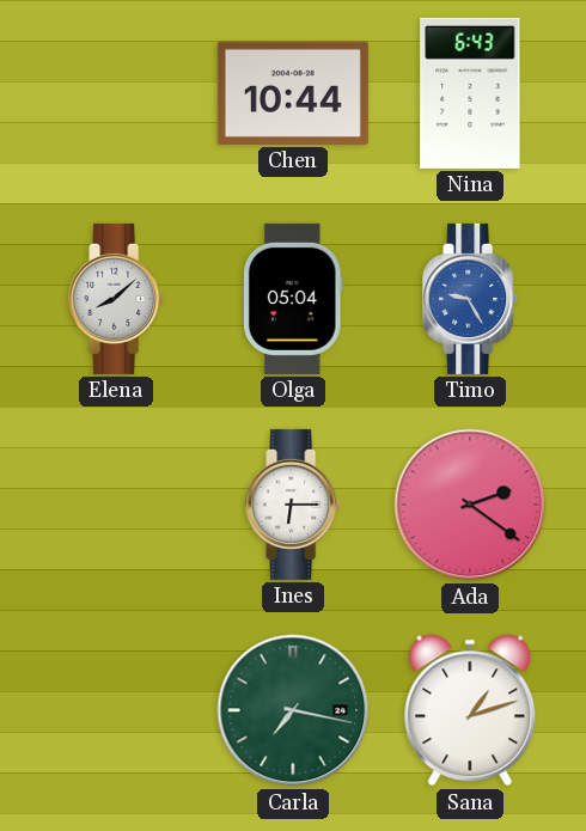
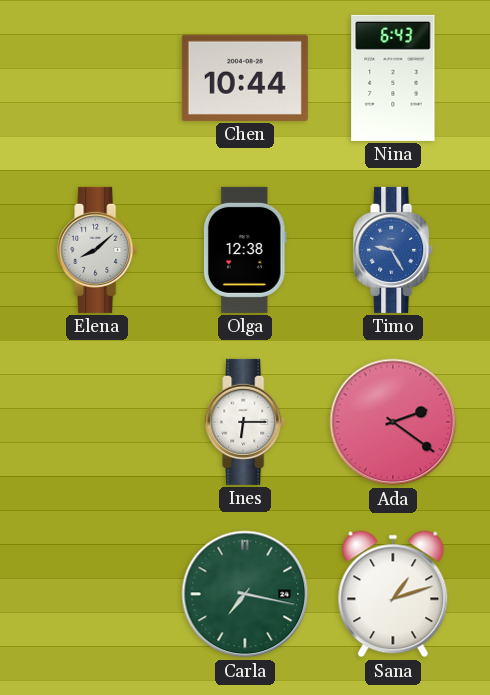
Olga: 05:04 -> 12:38
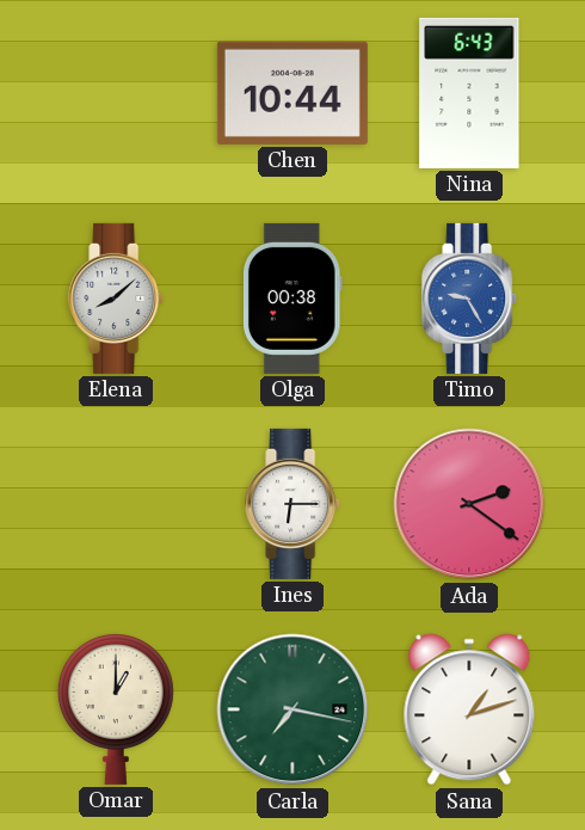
Olga: 12:38 -> 00:38
Omar: none -> 1:00
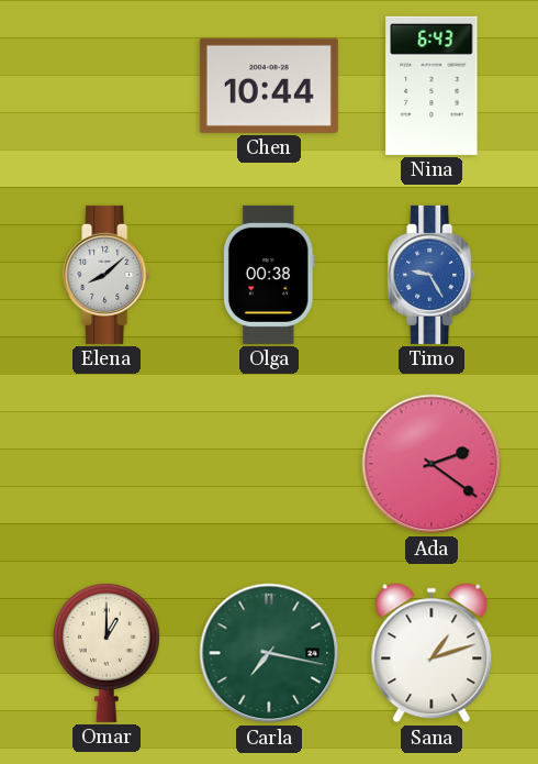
Ines: 6:15 -> none
